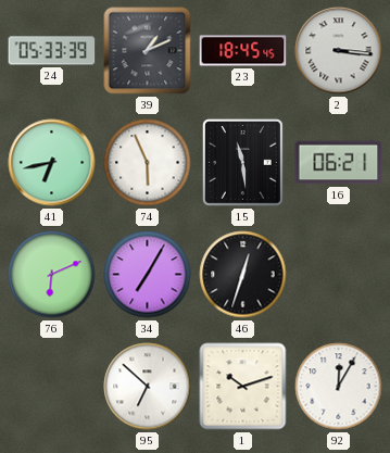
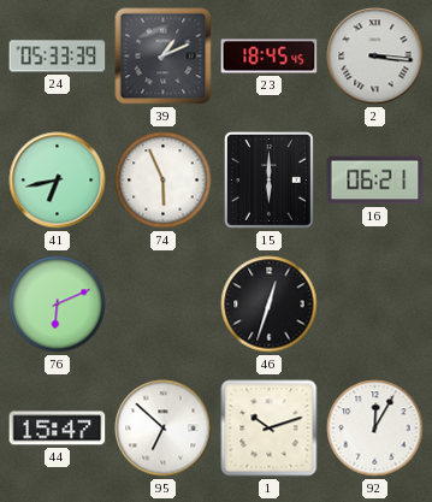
15: 11:29 -> 6:00
34: 7:05 -> none
44: none -> 15:47
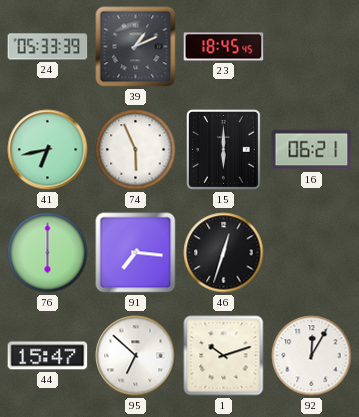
2: 3:16 -> none
76: 6:11 -> 6:00
91: none -> 7:16
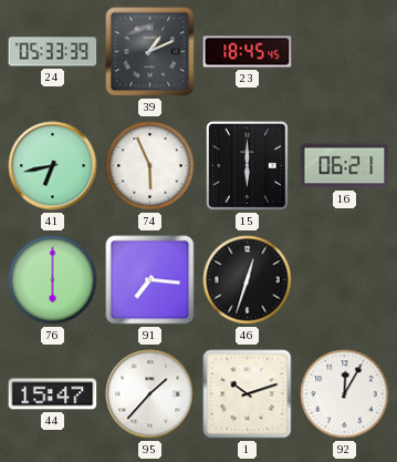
95: 6:52 -> 1:37
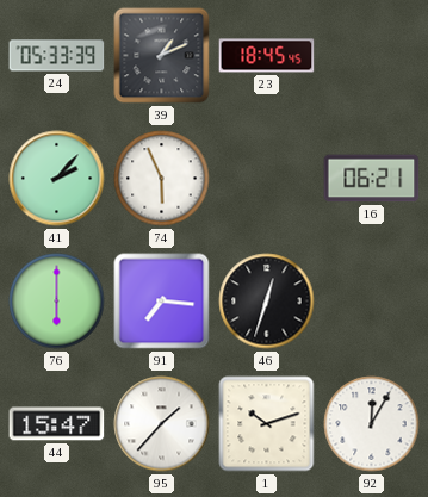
41: 6:43 -> 2:07
15: 6:00 -> none
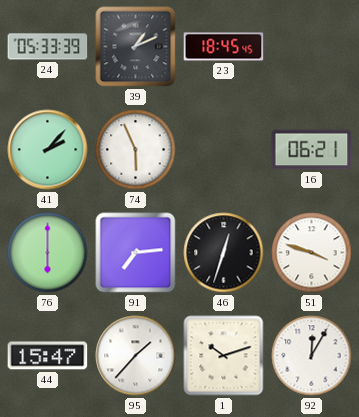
91: 7:16 -> 7:14
51: none -> 3:48
